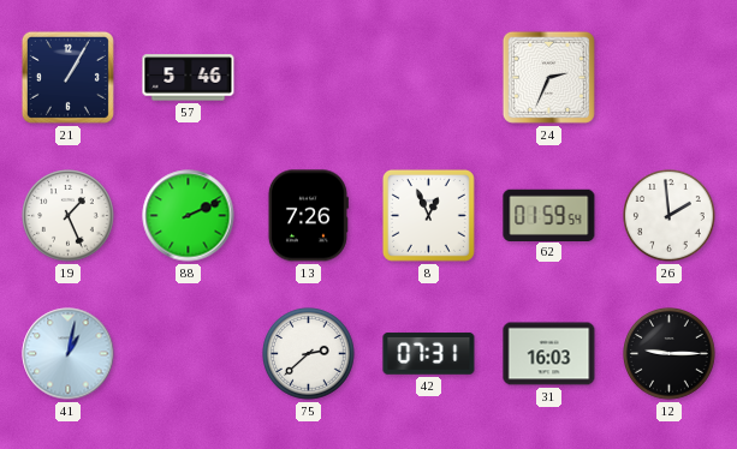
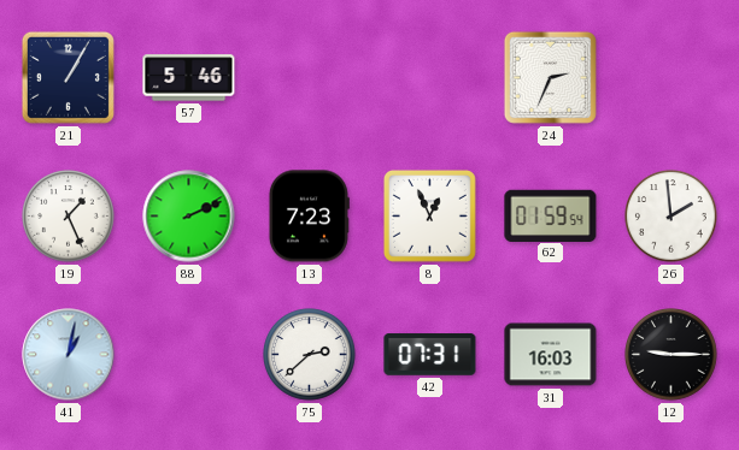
13: 7:26 -> 7:23
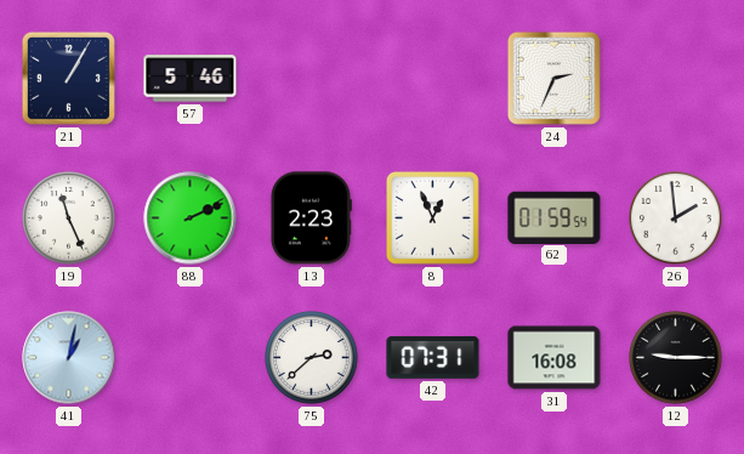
19: 1:26 -> 11:26
13: 7:23 -> 2:23
31: 16:03 -> 16:08
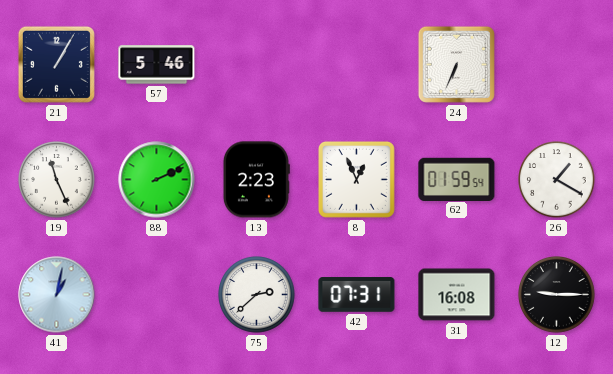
24: 2:34 -> 6:34
26: 1:59 -> 1:20
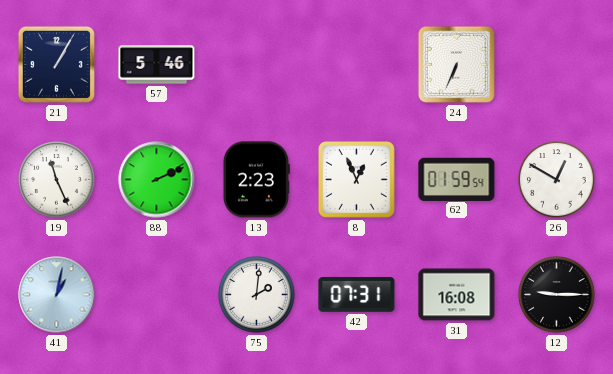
26: 1:20 -> 12:50
75: 2:38 -> 2:01
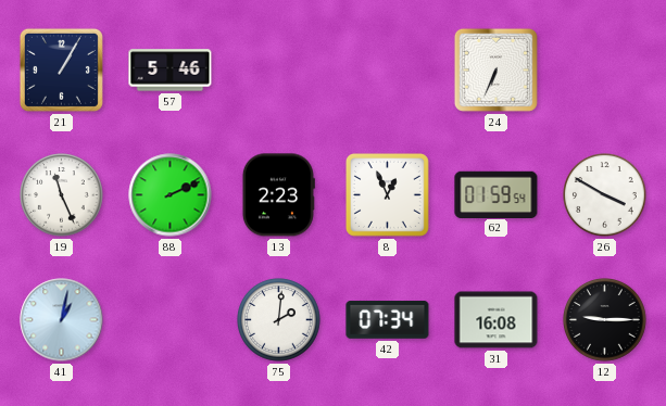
26: 12:50 -> 3:50
42: 07:31 -> 07:34
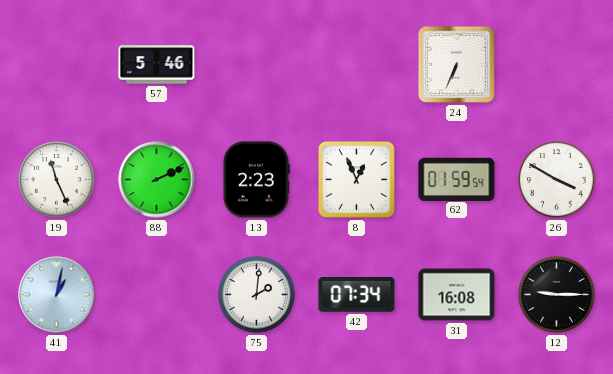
21: 1:05 -> none
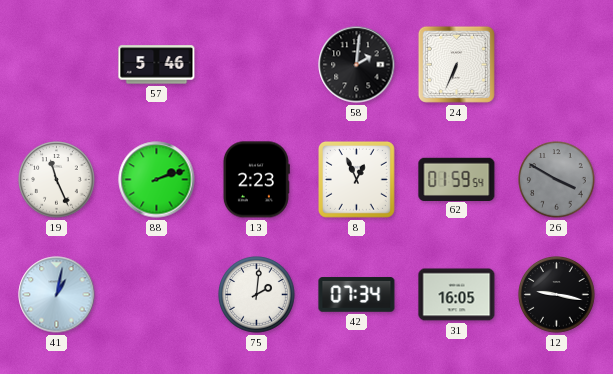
58: none -> 2:01
88: 2:11 -> 2:12
26 dial: white -> grey
31: 16:08 -> 16:05
12: 9:15 -> 9:17
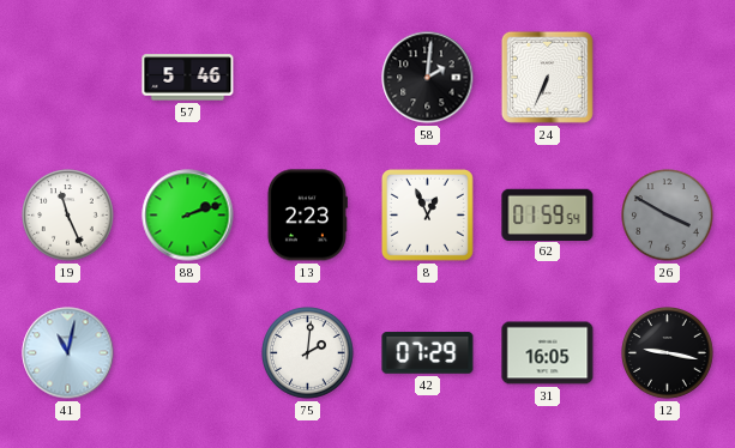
41: 1:02 -> 11:02
42: 07:34 -> 07:29
